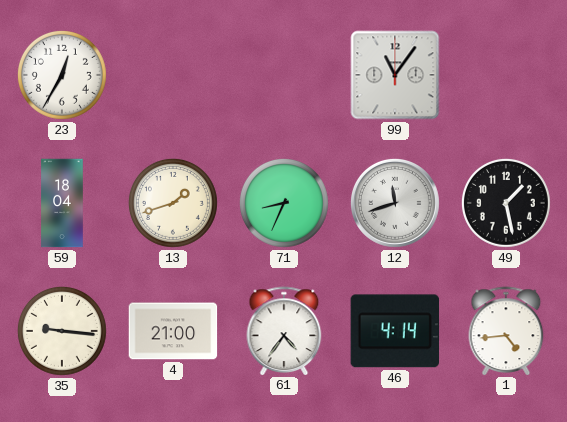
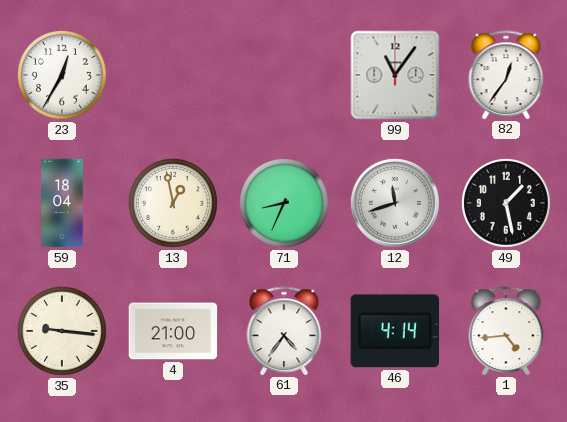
82: none -> 12:36
13: 1:42 -> 12:58
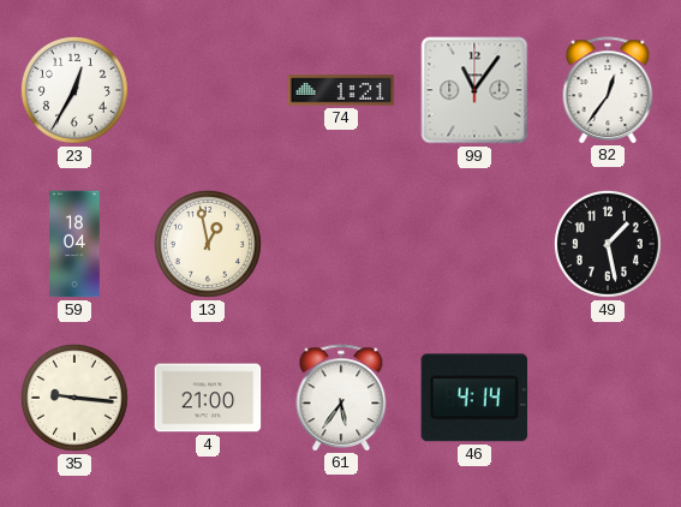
74: none -> 1:21
71: 8:34 -> none
12: 11:42 -> none
61: 4:36 -> 5:36
1: 4:44 -> none
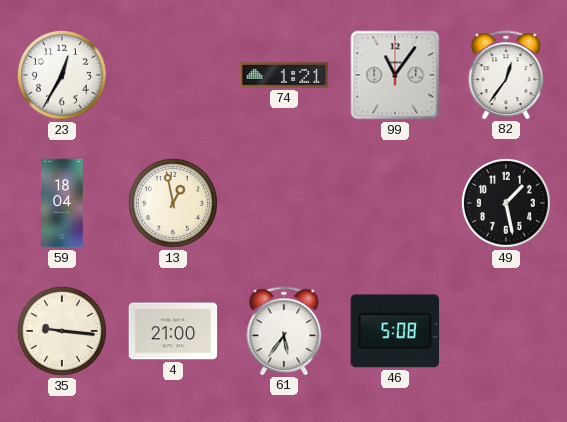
46: 4:14 -> 5:08
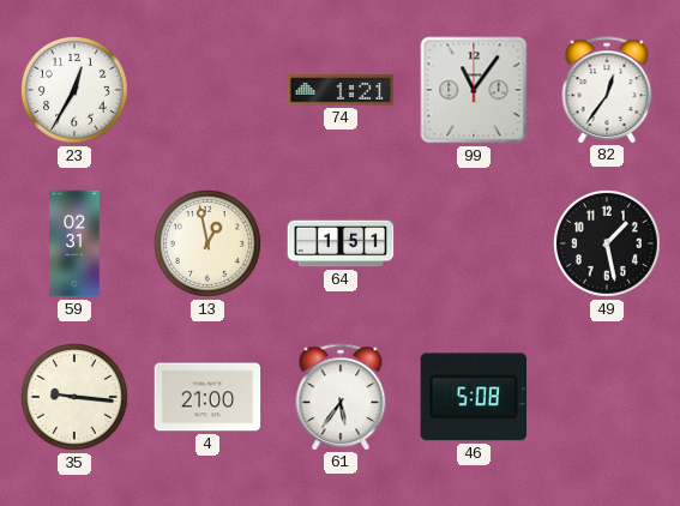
59: 18:04 -> 02:31
64: none -> 1:51
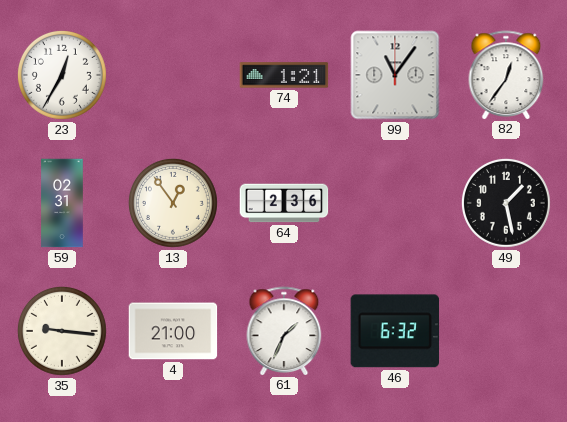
13: 12:58 -> 12:54
64: 1:51 -> 2:36
61: 5:36 -> 1:34
46: 5:08 -> 6:32
